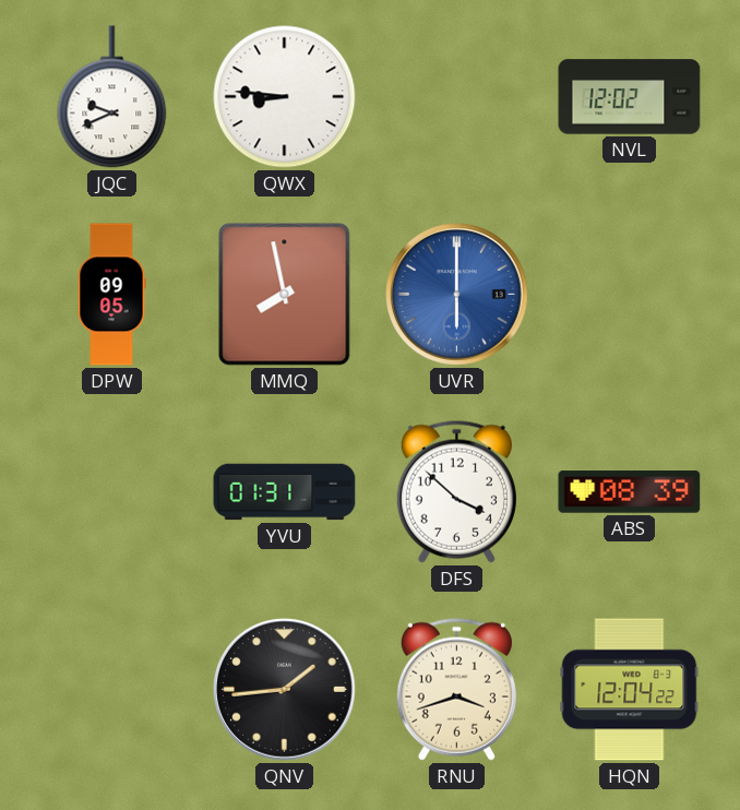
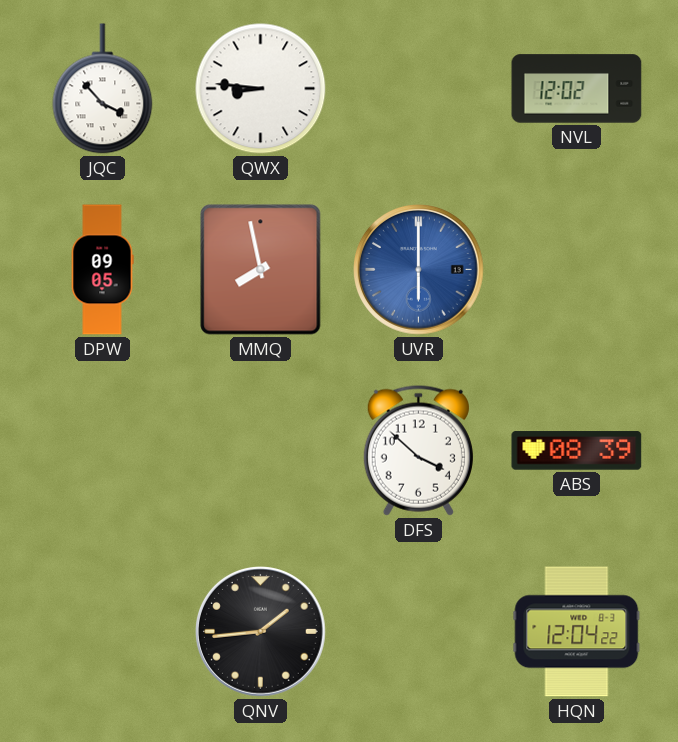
JQC: 9:41 -> 3:53
YVU: 01:31 -> none
RNU: 3:42 -> none
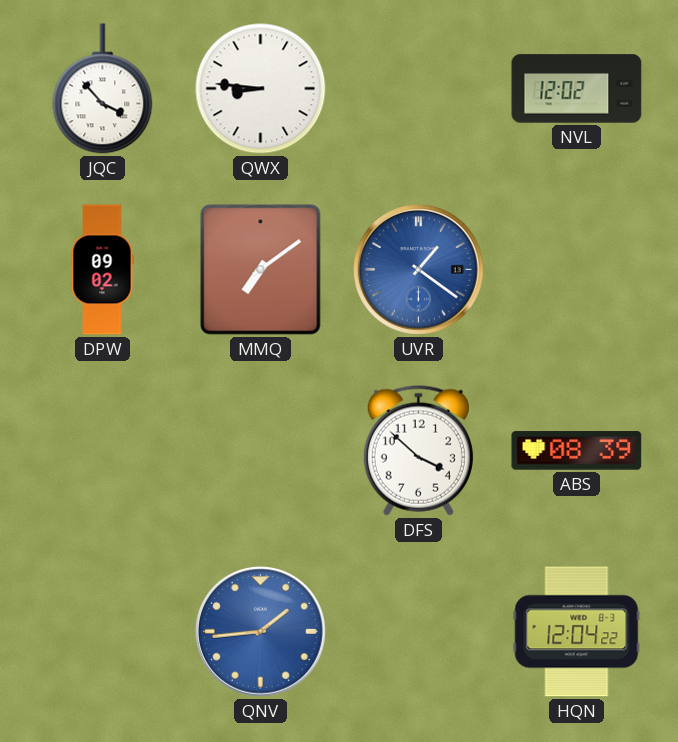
DPW: 09:05 -> 09:02
MMQ: 7:58 -> 7:09
UVR: 6:00 -> 1:21
QNV dial: black -> blue
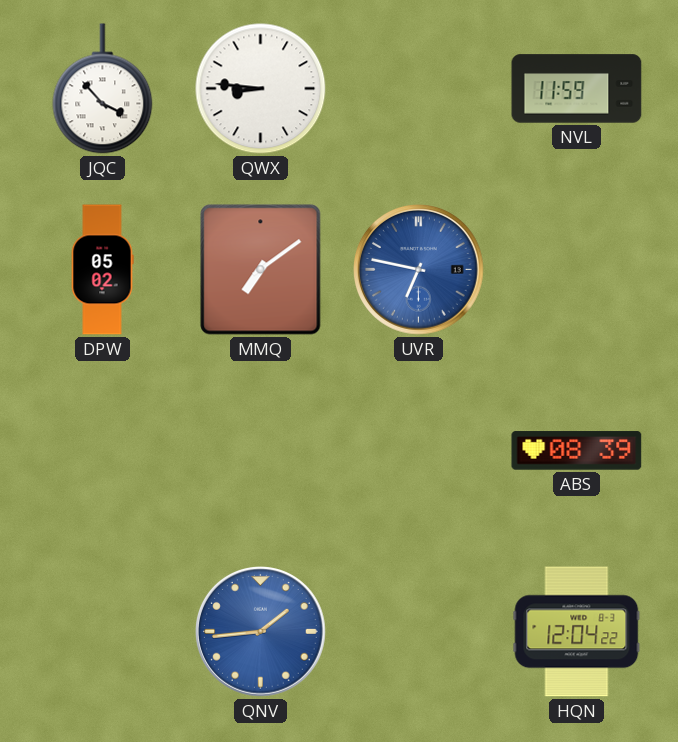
NVL: 12:02 -> 11:59
DPW: 09:02 -> 05:02
UVR: 1:21 -> 6:47
DFS: 3:52 -> none
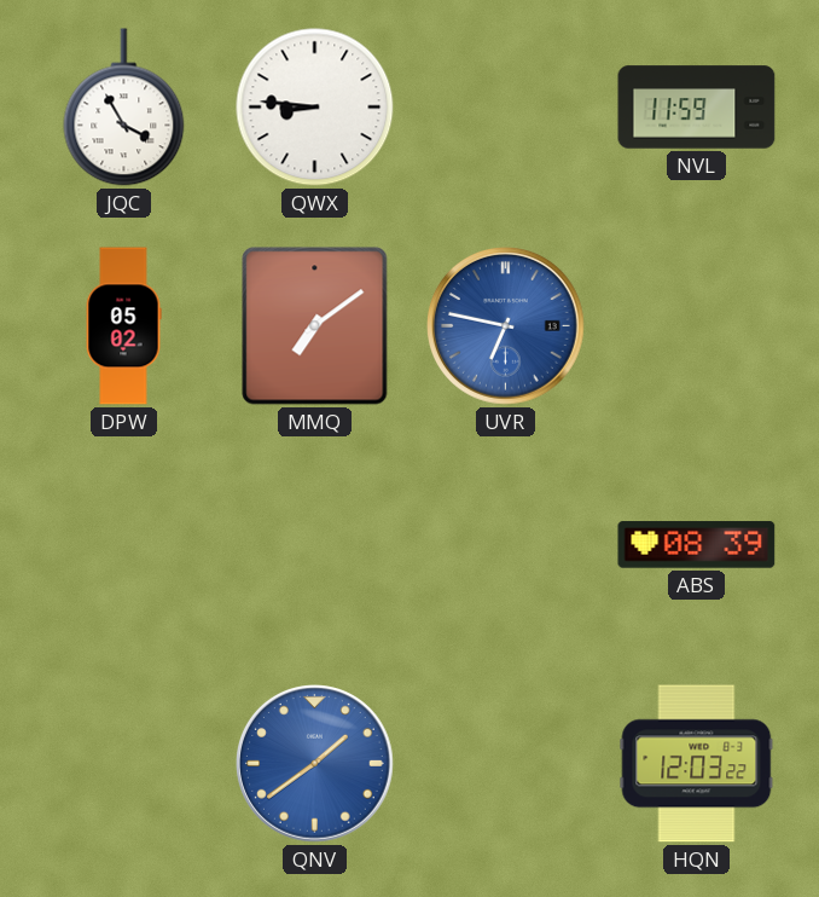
JQC: 3:53 -> 3:55
QNV: 1:44 -> 1:39
HQN: 12:04 -> 12:03
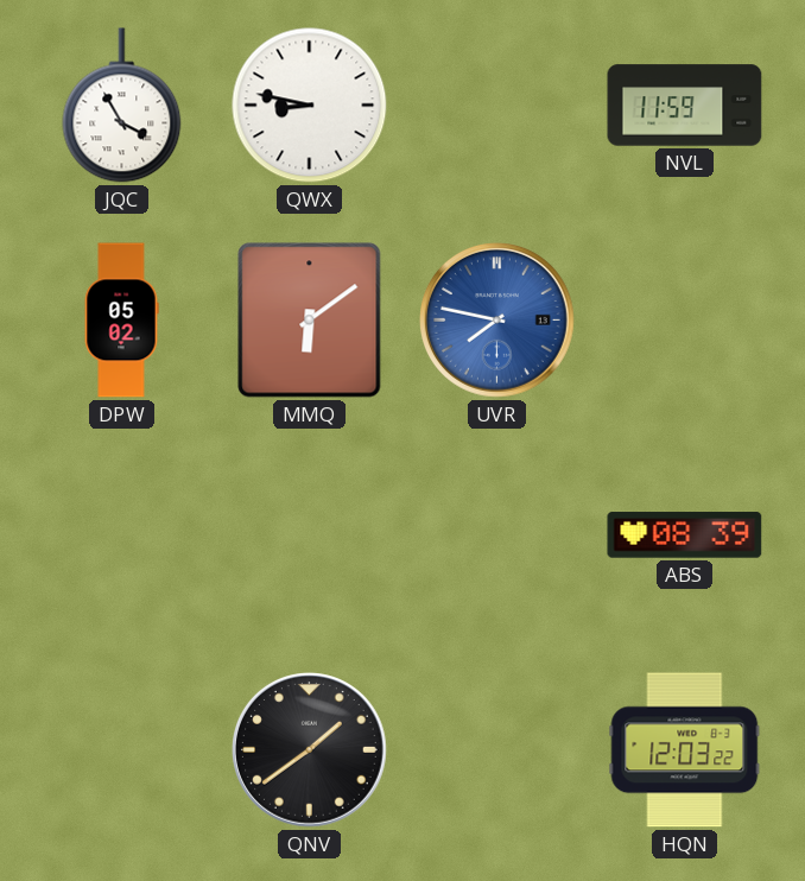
QWX: 8:46 -> 8:47
MMQ: 7:09 -> 6:09
UVR: 6:47 -> 7:47
QNV dial: blue -> black
